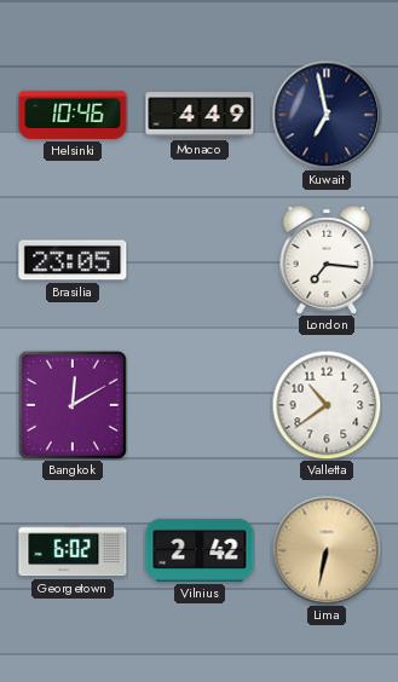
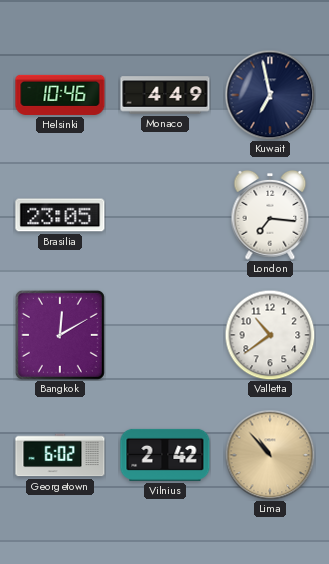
Lima: 6:32 -> 10:53
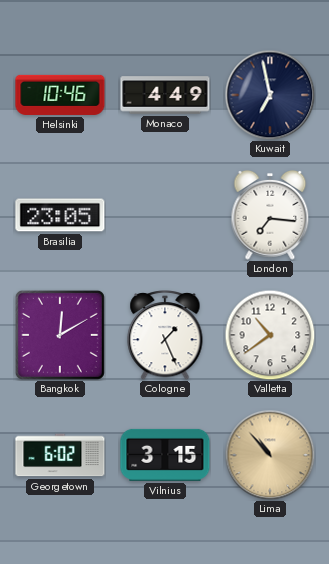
Cologne: none -> 1:26
Vilnius: 2:42 -> 3:15
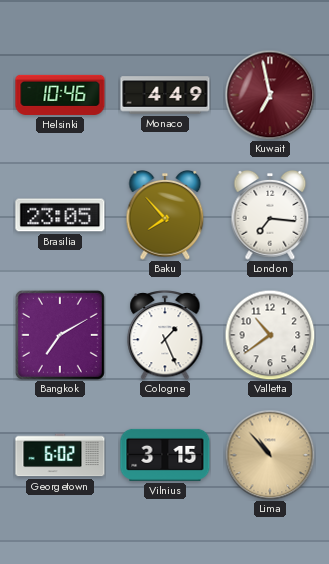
Kuwait dial: navy -> burgundy
Baku: none -> 7:53
Bangkok: 12:10 -> 7:10
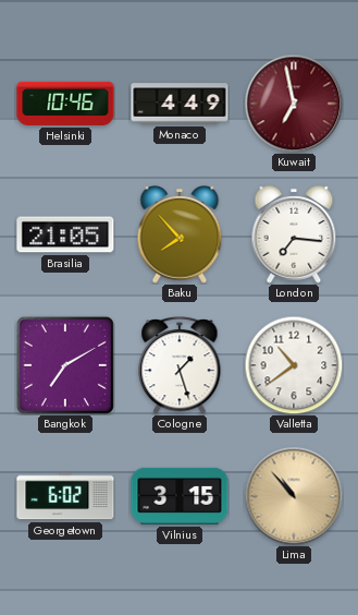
Brasilia: 23:05 -> 21:05
Cologne: 1:26 -> 1:27
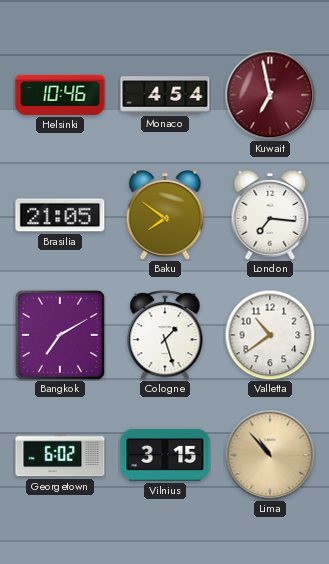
Monaco: 4:49 -> 4:54
Baku: 7:53 -> 7:51
